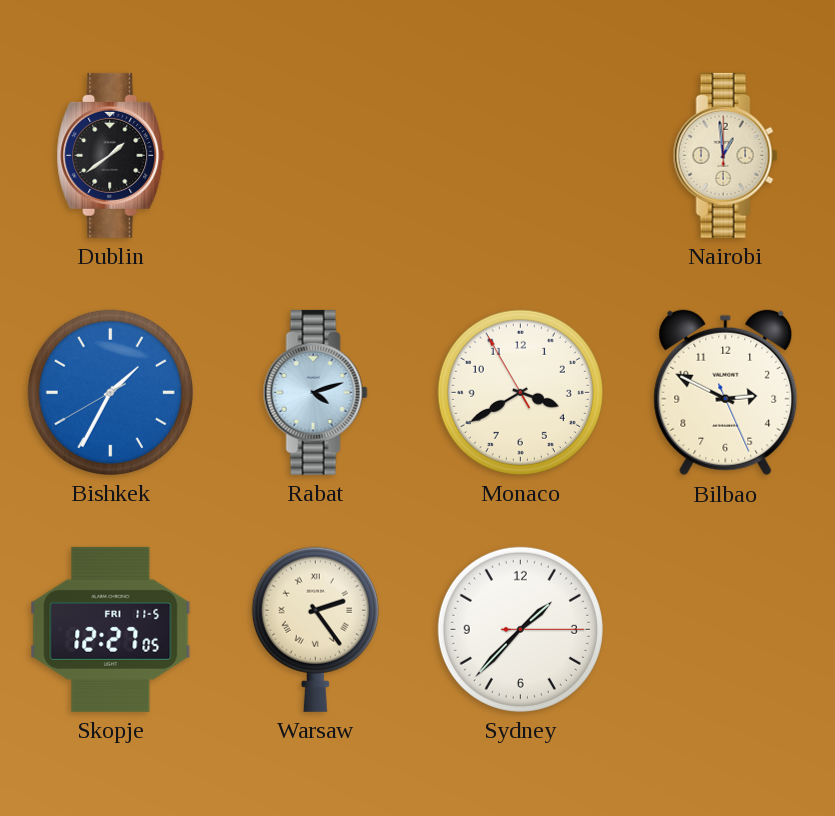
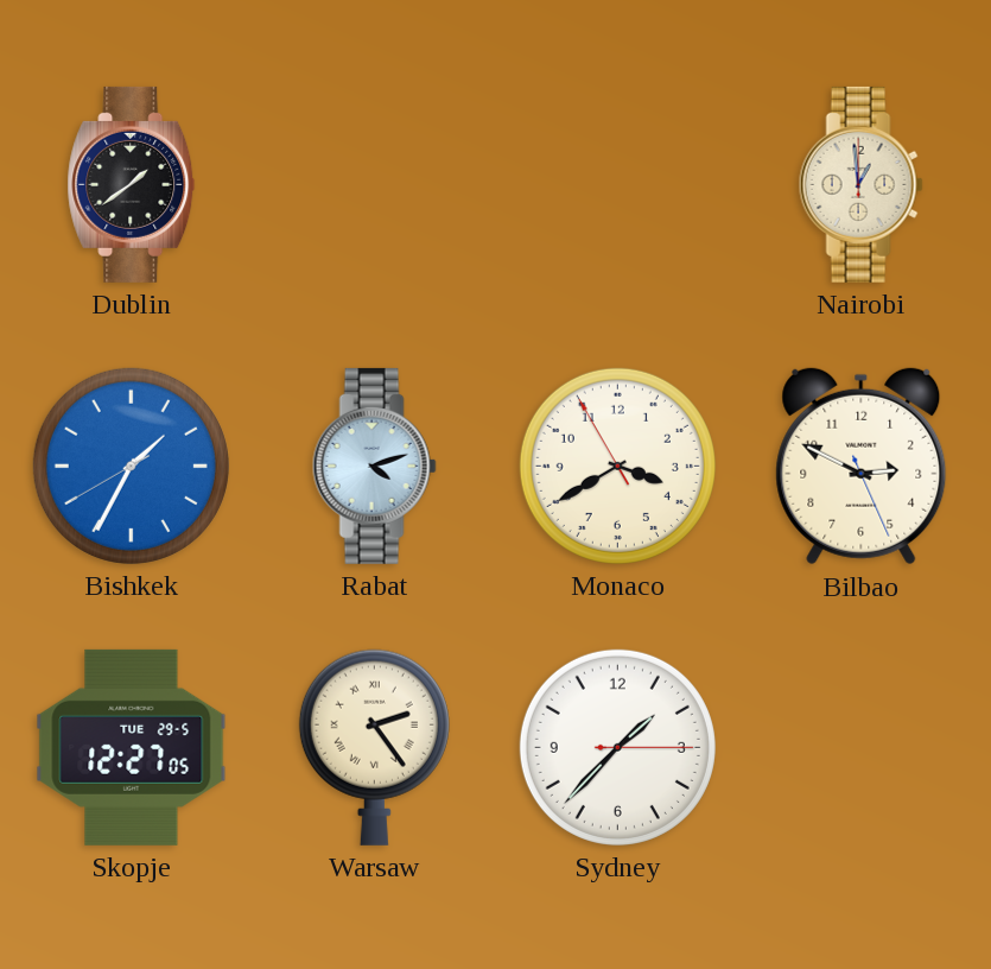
Skopje date: FRI 11-5 -> TUE 29-5
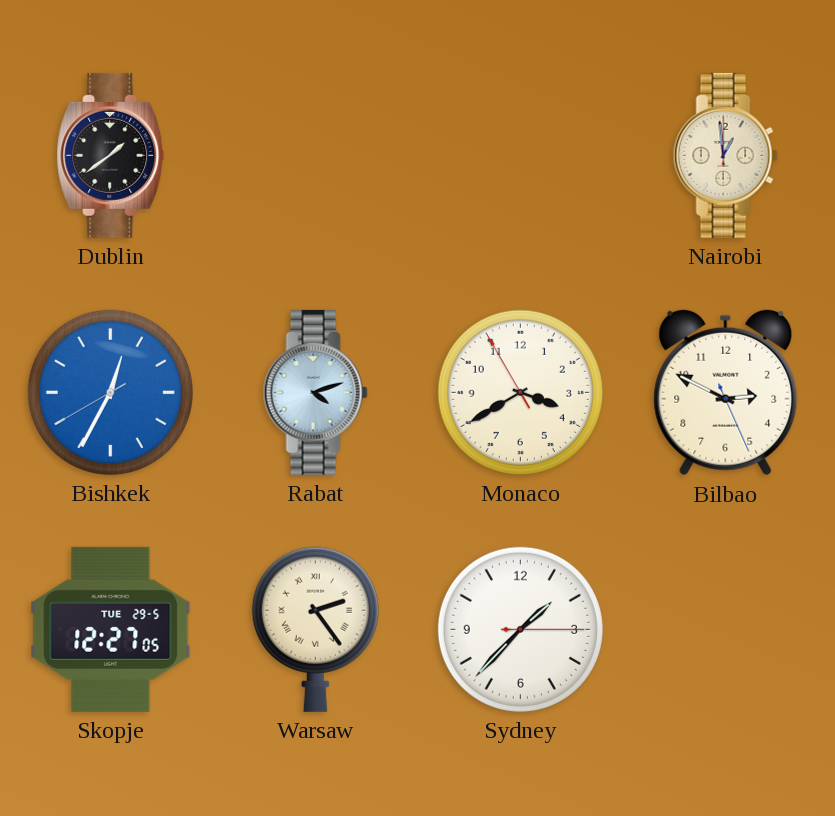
Bishkek: 1:34 -> 12:34
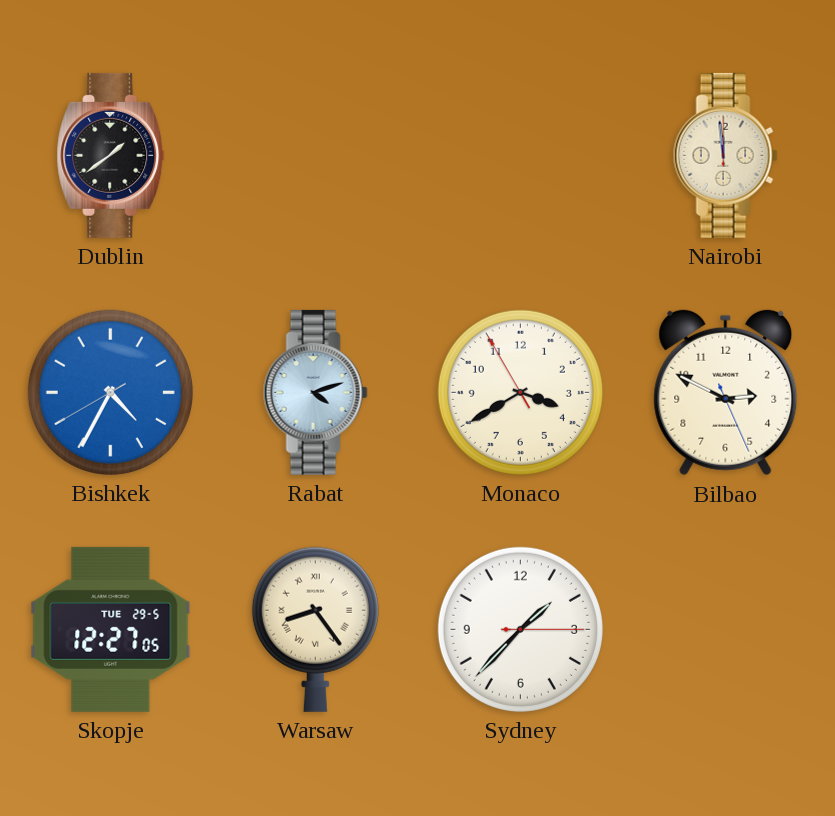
Nairobi: 12:59 -> 11:59
Bishkek: 12:34 -> 4:34
Warsaw: 2:24 -> 8:24
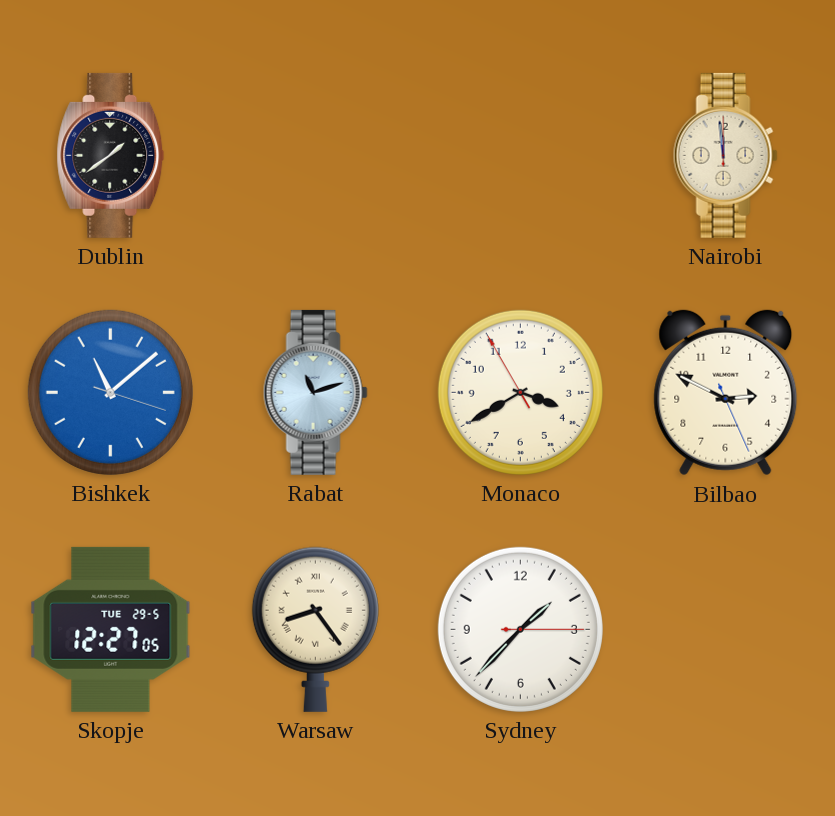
Bishkek: 4:34 -> 11:08
Rabat: 4:12 -> 11:12
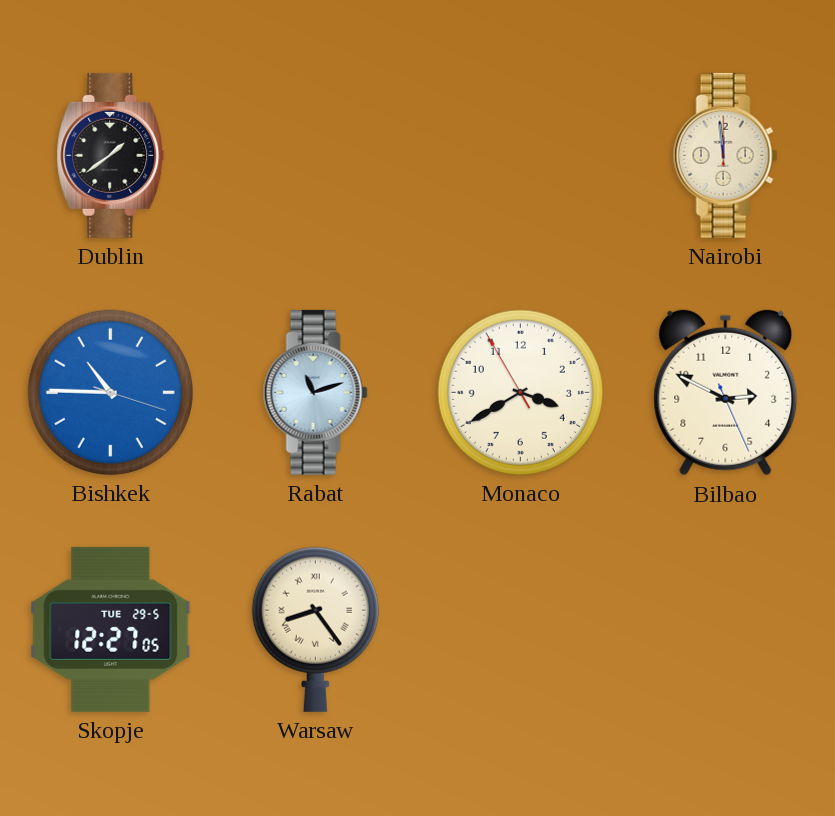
Bishkek: 11:08 -> 10:45
Sydney: 1:37 -> none
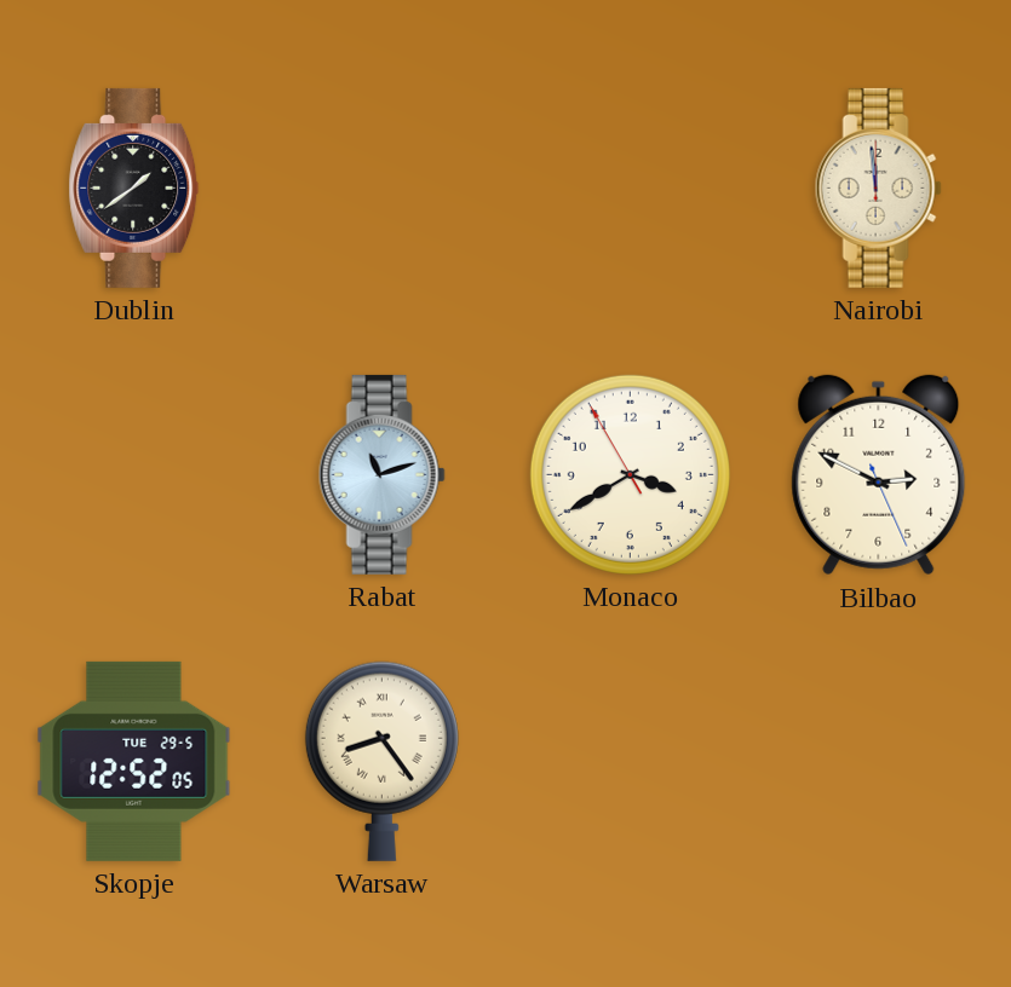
Bishkek: 10:45 -> none
Skopje: 12:27 -> 12:52
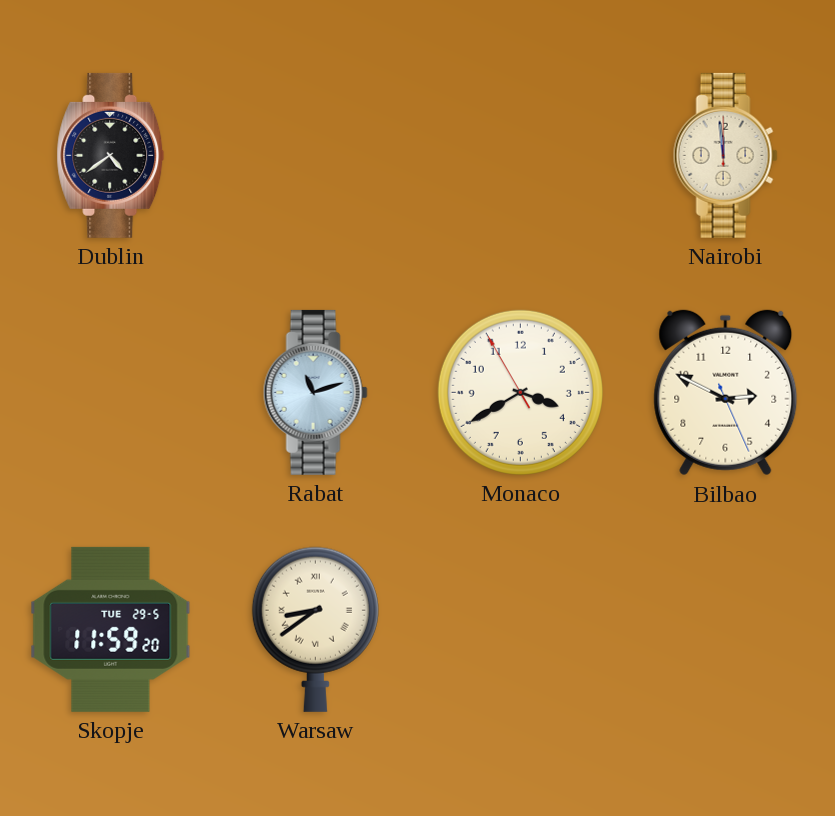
Dublin: 1:39 -> 4:39
Skopje: 12:52 -> 11:59
Warsaw: 8:24 -> 8:39
